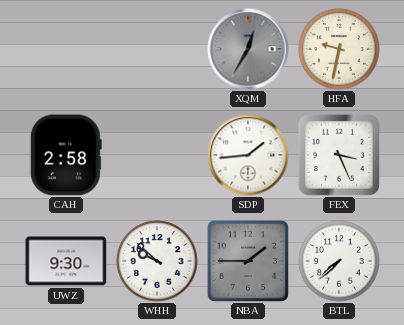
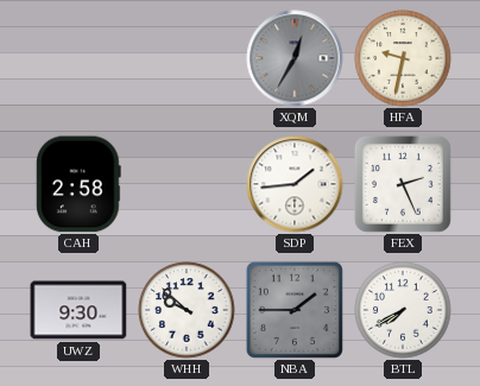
FEX: 3:26 -> 2:26
BTL: 7:38 -> 7:40
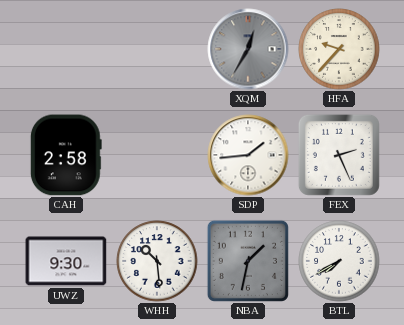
HFA: 9:32 -> 9:37
WHH: 9:52 -> 10:29
NBA: 1:45 -> 1:32
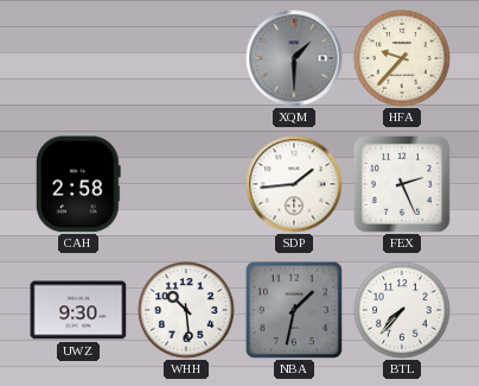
XQM: 12:35 -> 1:30
BTL: 7:40 -> 7:37
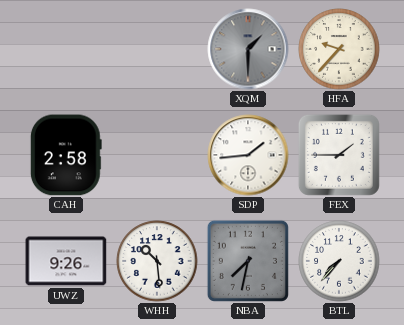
FEX: 2:26 -> 1:45
UWZ: 9:30 -> 9:26
NBA: 1:32 -> 7:32
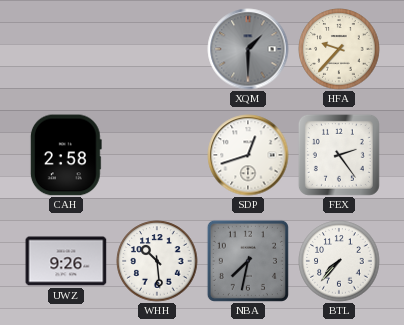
SDP: 1:44 -> 12:42
FEX: 1:45 -> 2:24
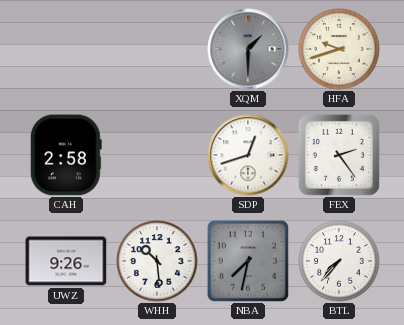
HFA: 9:37 -> 9:42
